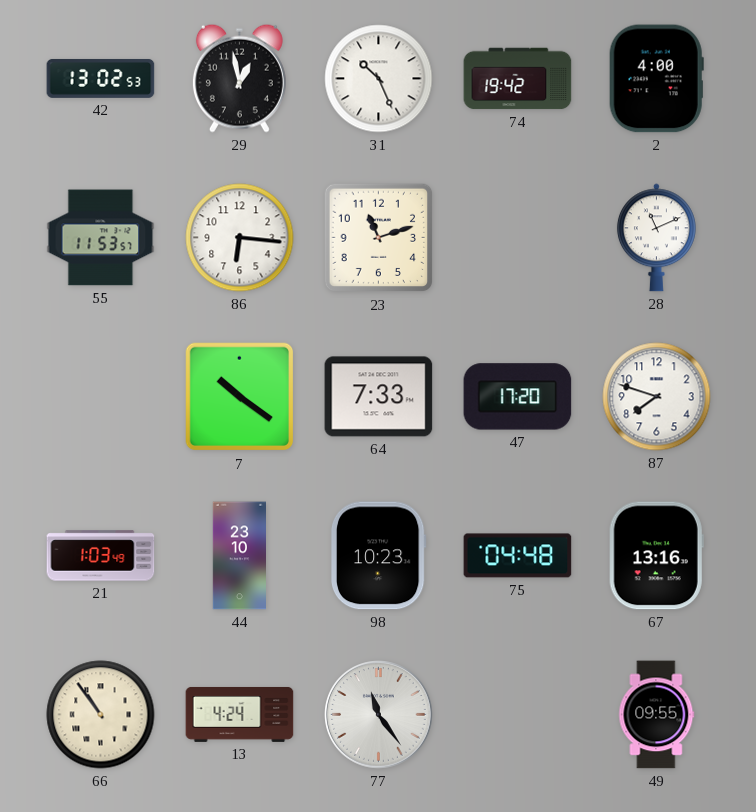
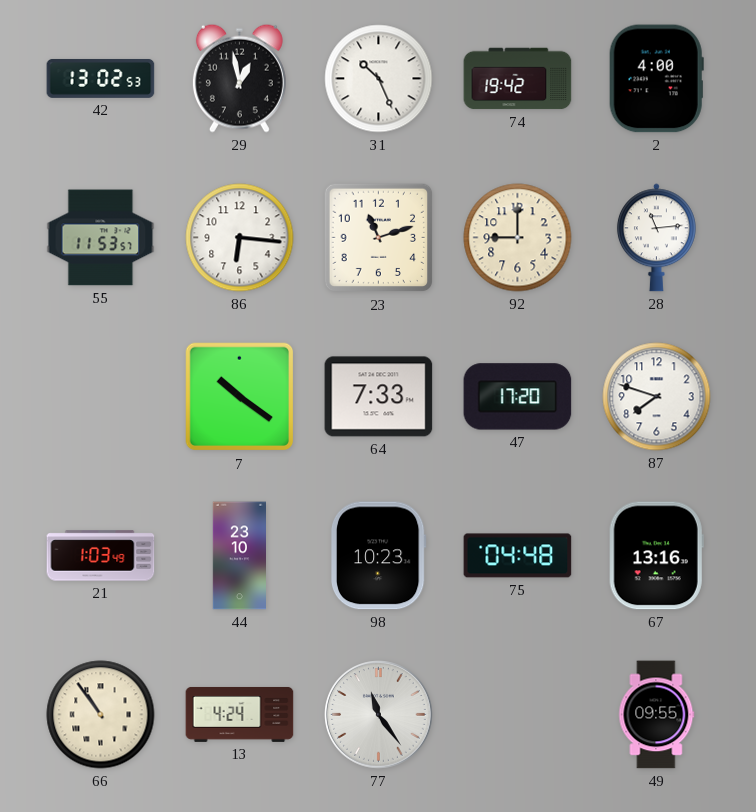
92: none -> 9:00
28: 11:11 -> 11:14
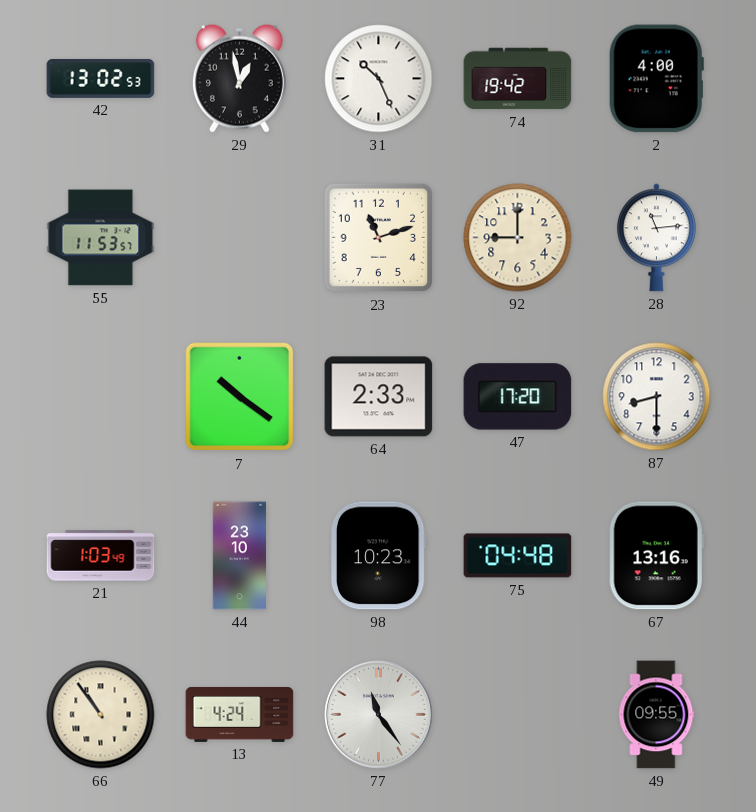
86: 6:16 -> none
64: 7:33 -> 2:33
87: 7:48 -> 8:30
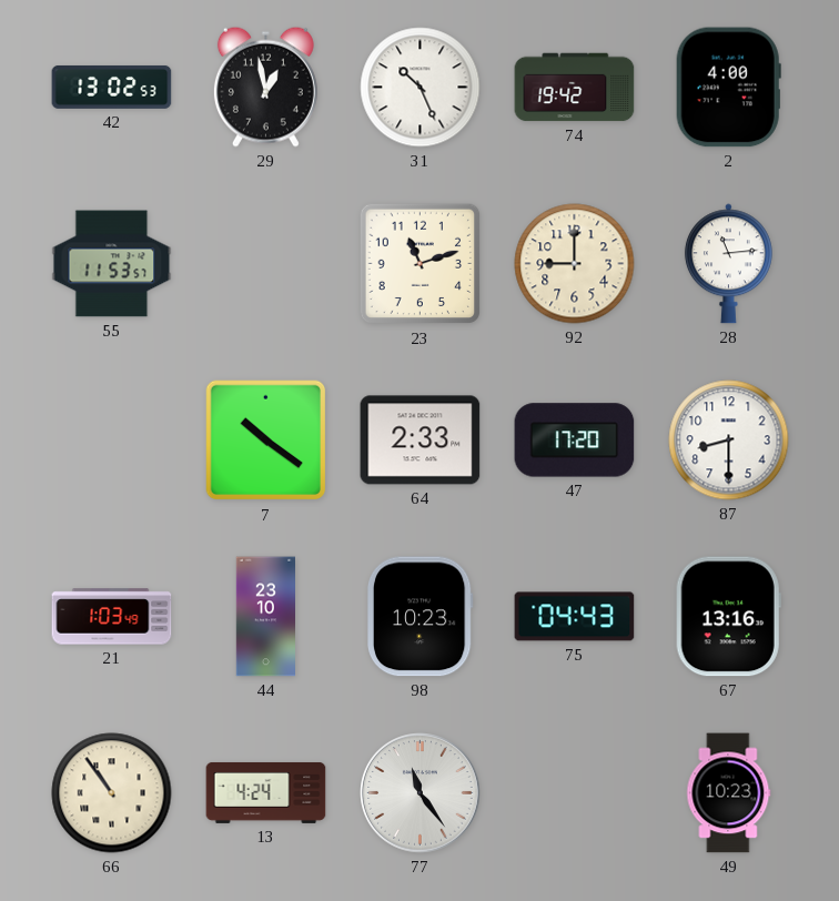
75: 04:48 -> 04:43
49: 09:55 -> 10:23
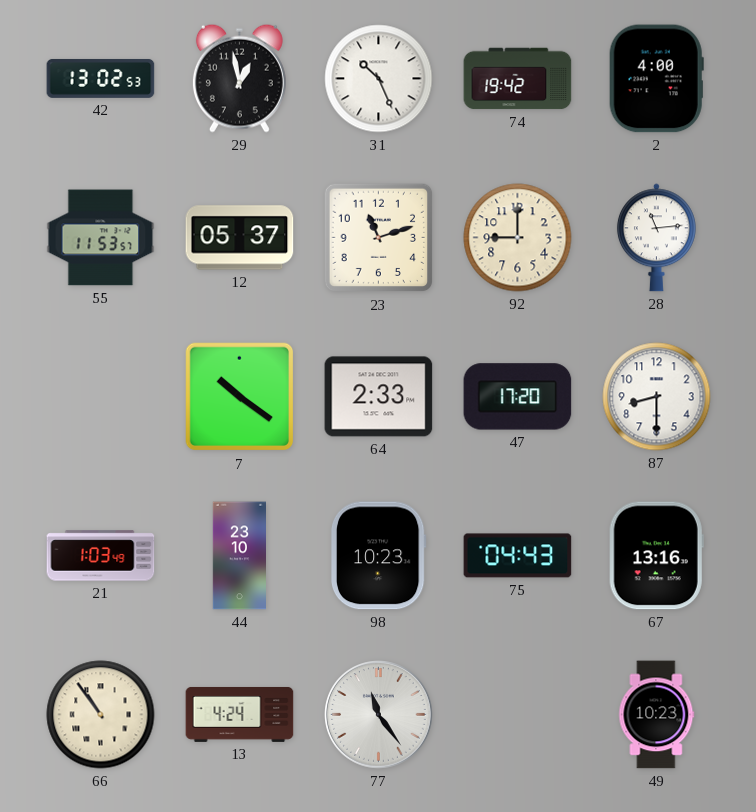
12: none -> 05:37
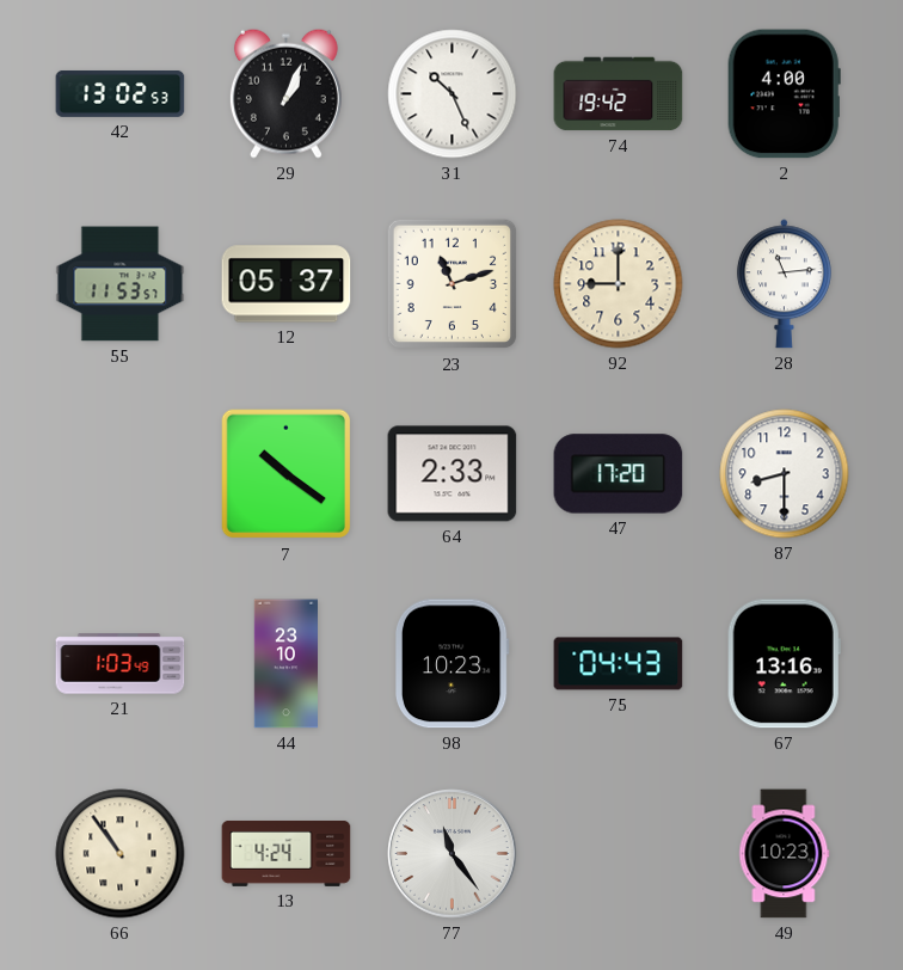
29: 12:58 -> 1:04
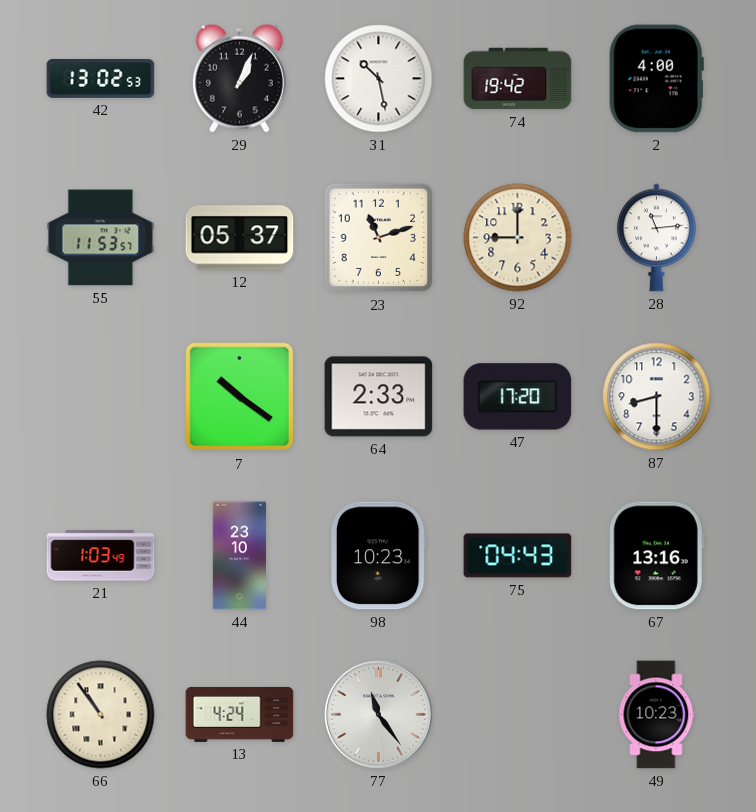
31: 10:26 -> 10:28
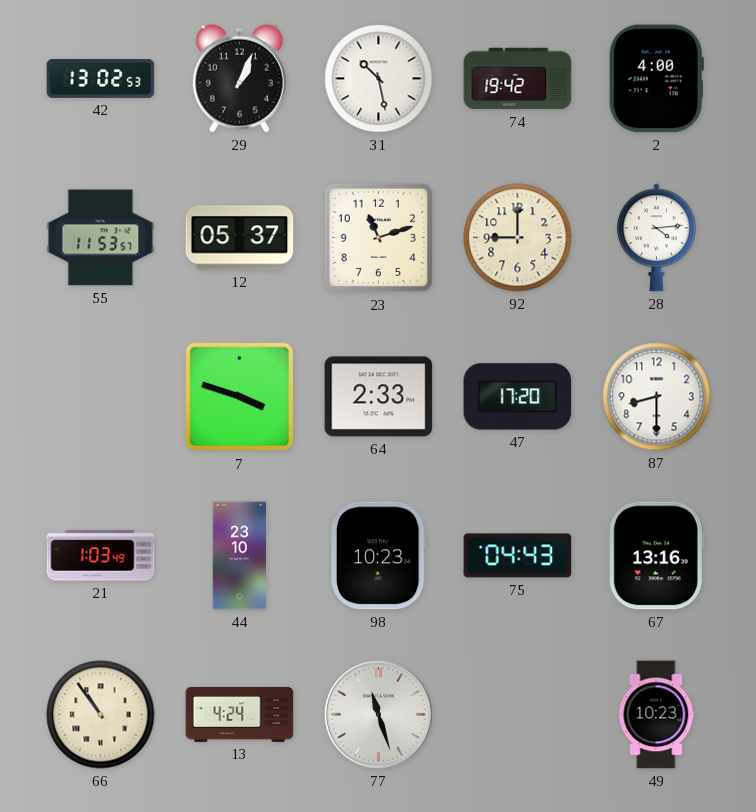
28: 11:14 -> 4:14
7: 10:21 -> 3:48
77: 11:24 -> 11:27
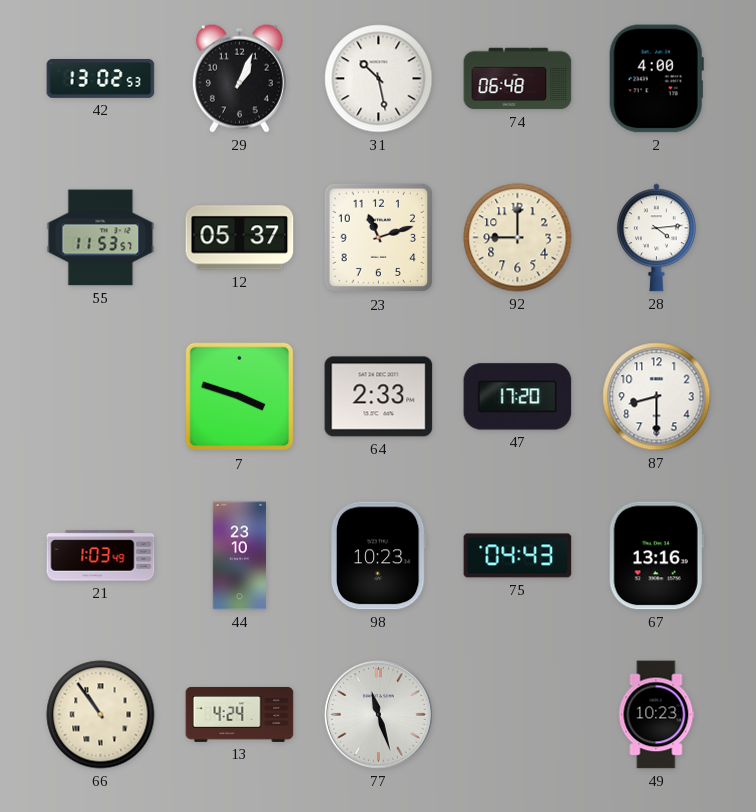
74: 19:42 -> 06:48
